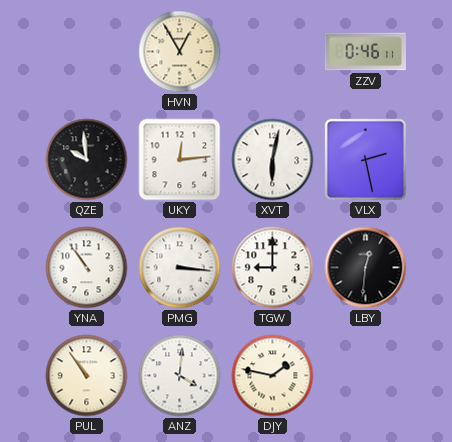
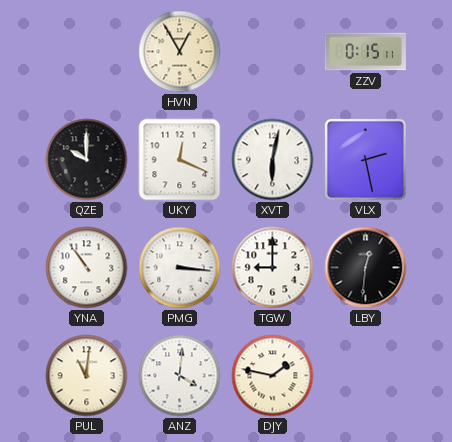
ZZV: 0:46 -> 0:15
QZE: 9:59 -> 10:00
UKY: 12:14 -> 12:19
PUL: 10:54 -> 11:01
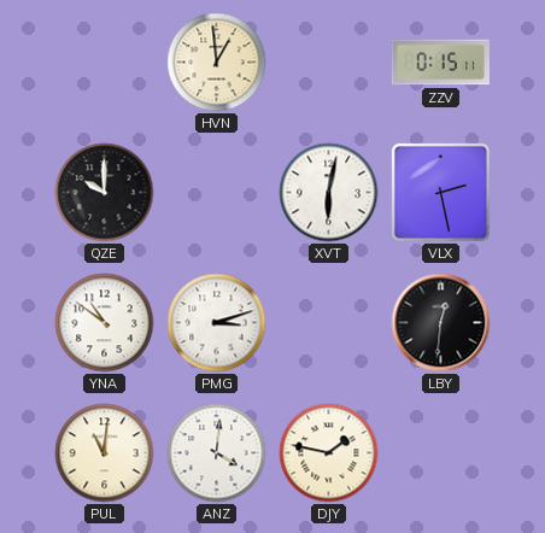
HVN: 12:55 -> 12:59
UKY: 12:19 -> none
YNA: 10:54 -> 10:51
PMG: 3:16 -> 3:12
TGW: 9:00 -> none
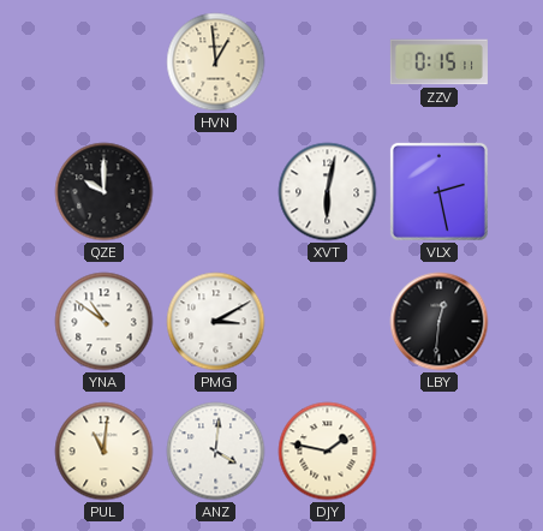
PMG: 3:12 -> 3:10
